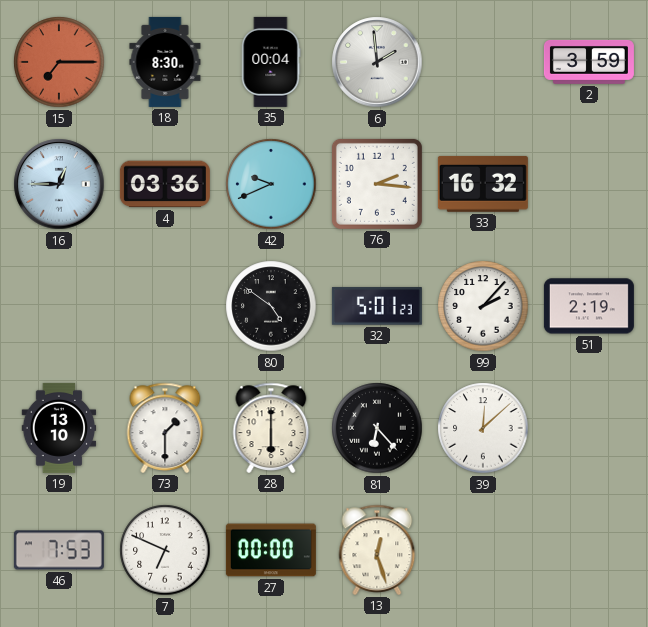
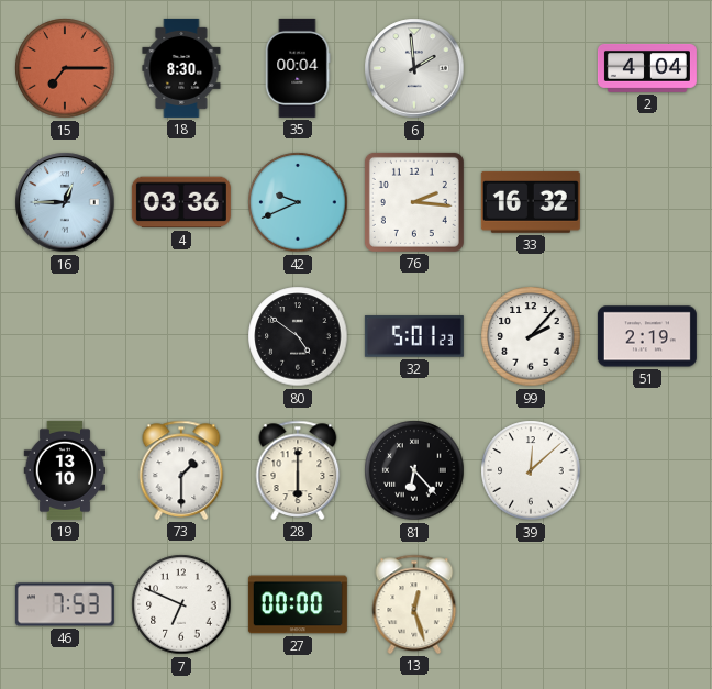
2: 3:59 -> 4:04
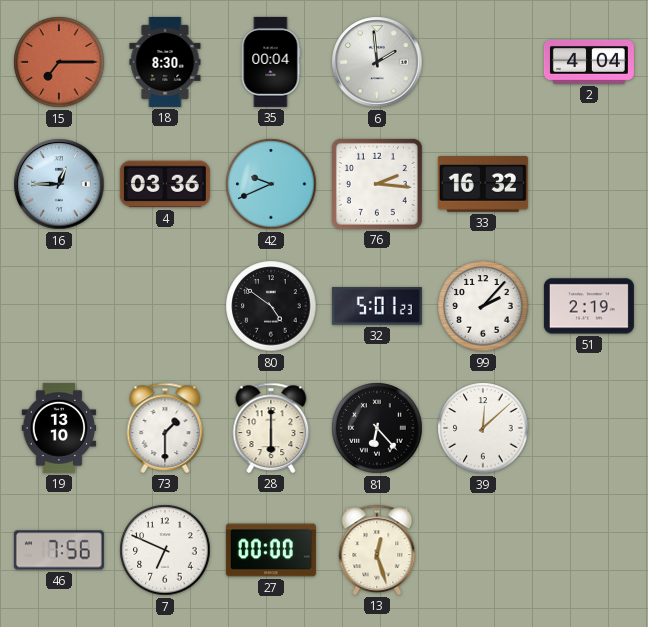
46: 7:53 -> 7:56
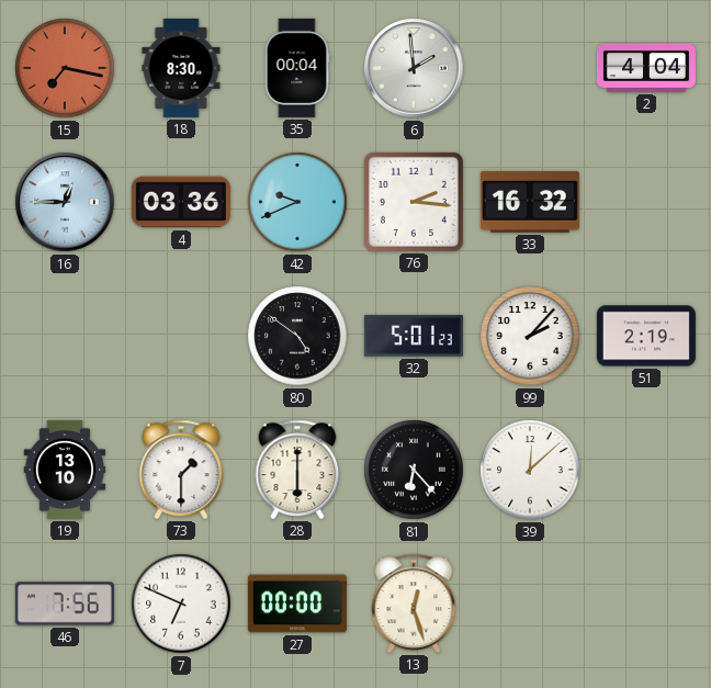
15: 7:15 -> 7:17
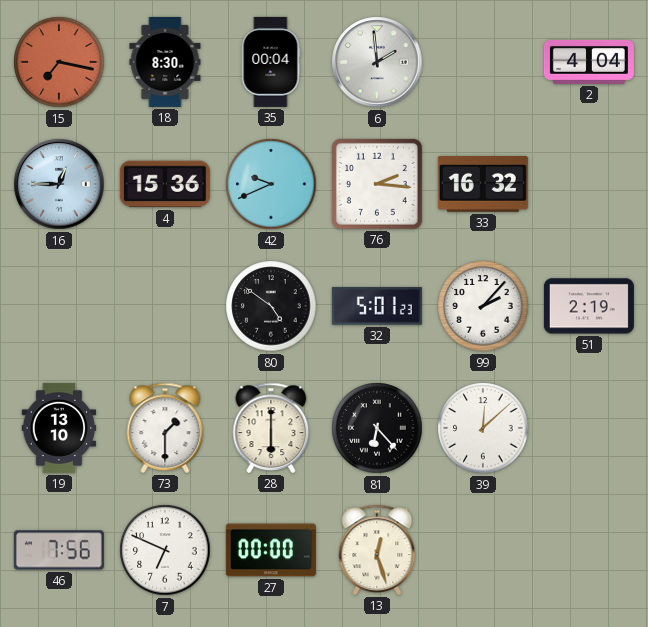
4: 03:36 -> 15:36
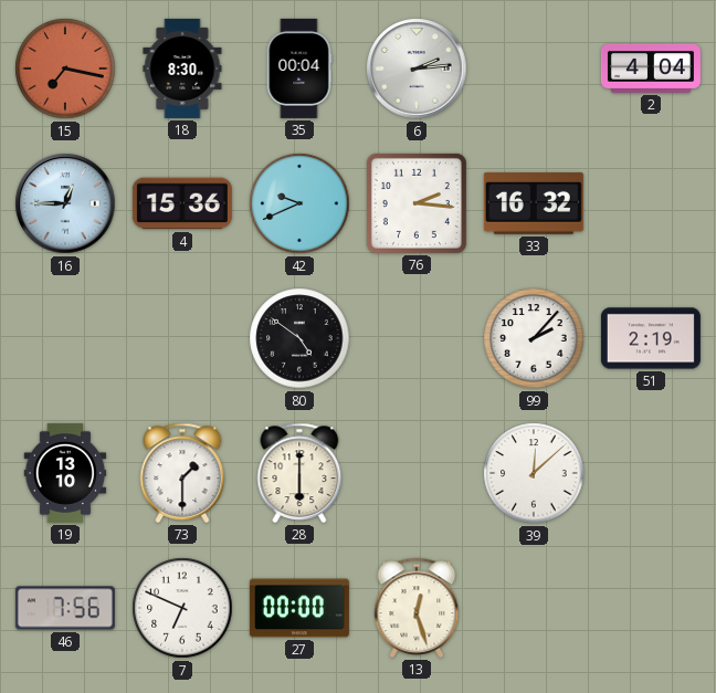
6: 1:59 -> 2:14
32: 5:01 -> none
81: 6:23 -> none
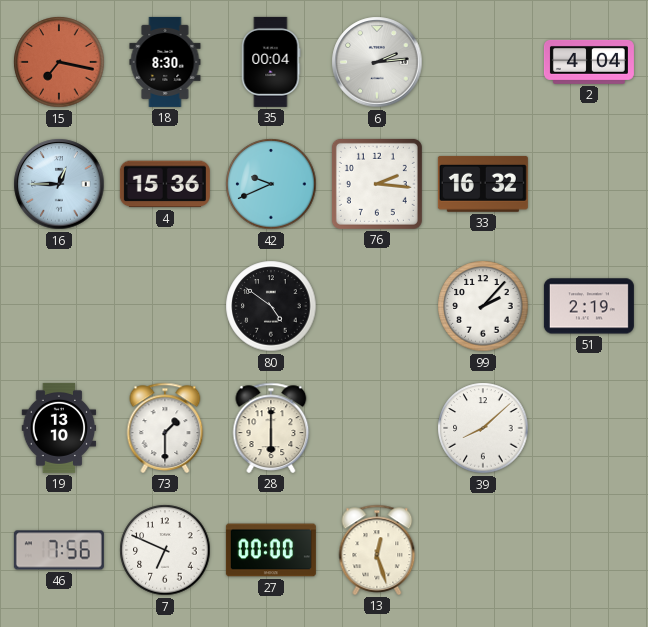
39: 12:08 -> 8:08
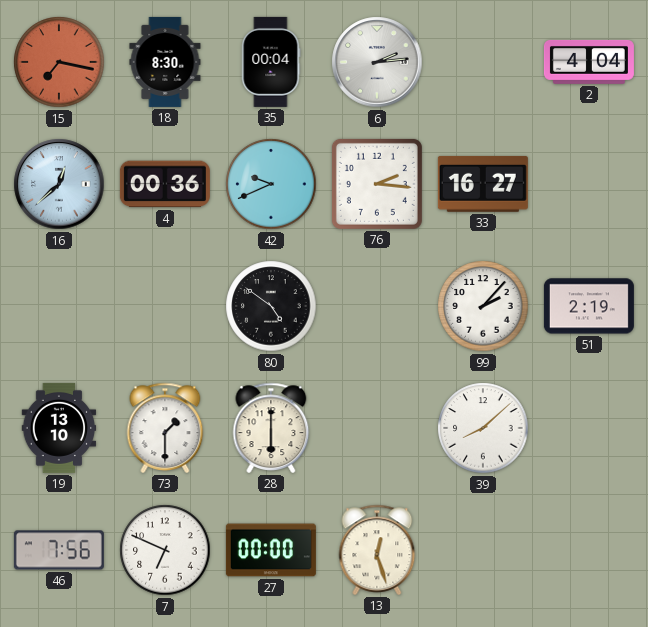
16: 12:45 -> 12:38
4: 15:36 -> 00:36
33: 16:32 -> 16:27
